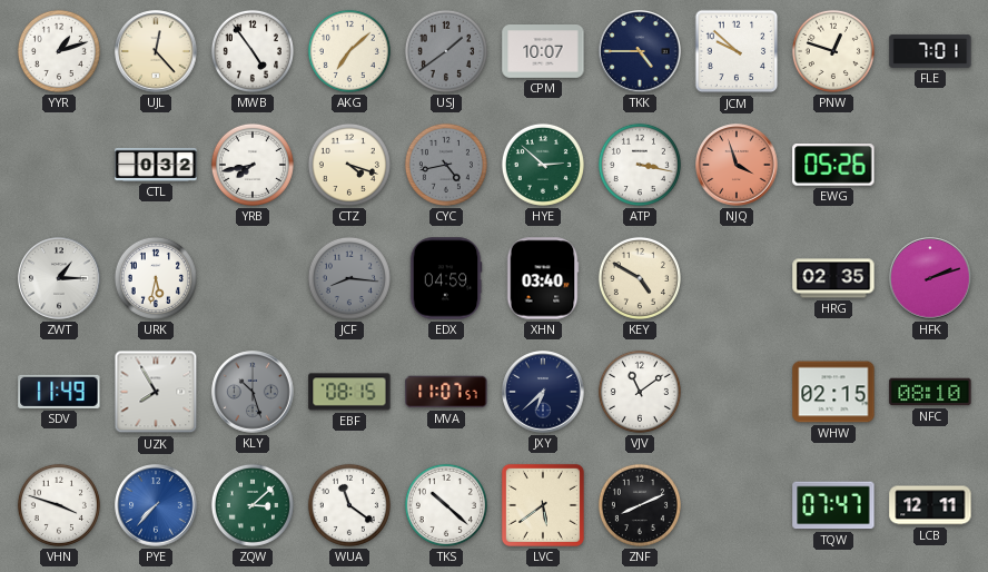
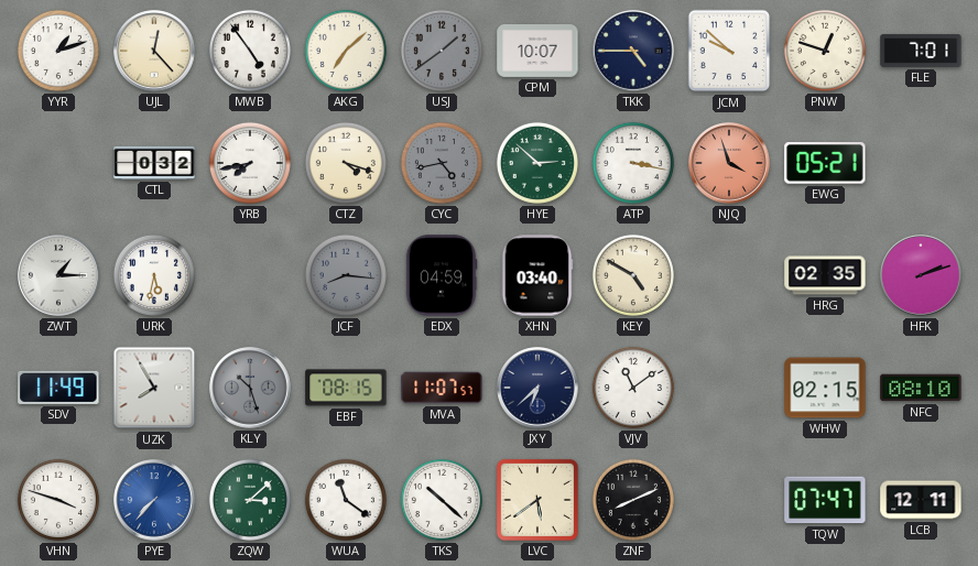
EWG: 05:26 -> 05:21
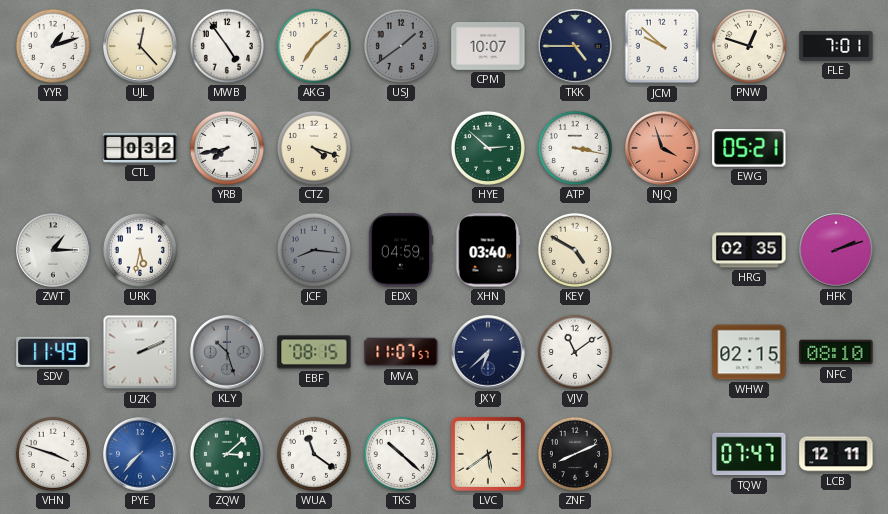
CYC: 4:43 -> none
UZK: 7:55 -> 2:11
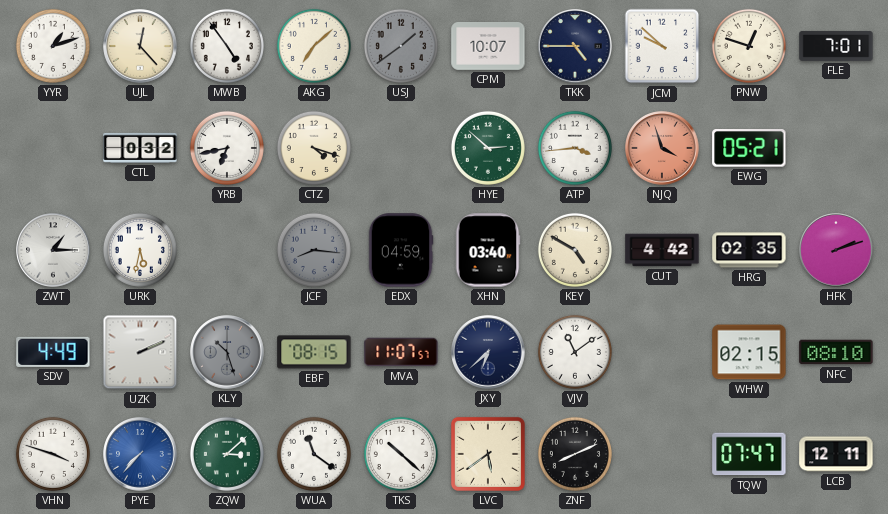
YRB: 7:43 -> 6:43
ATP: 3:17 -> 3:44
CUT: none -> 4:42
SDV: 11:49 -> 4:49
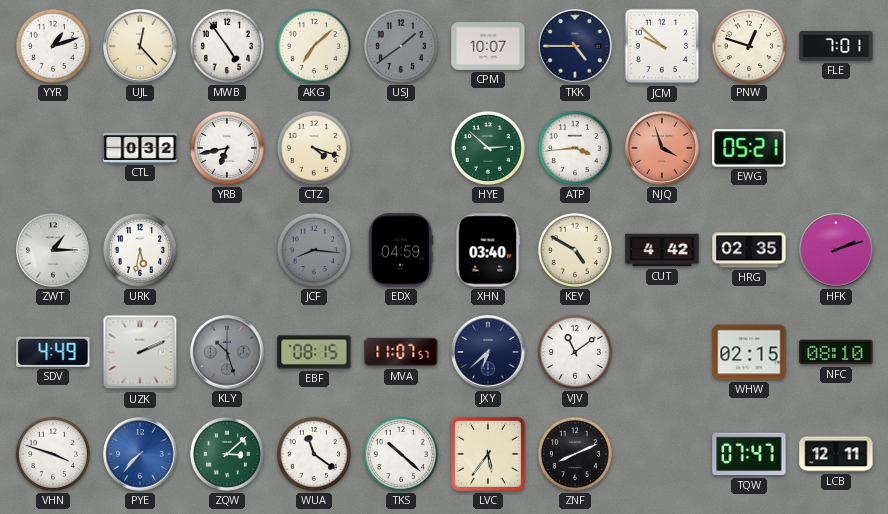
LVC: 5:39 -> 5:36
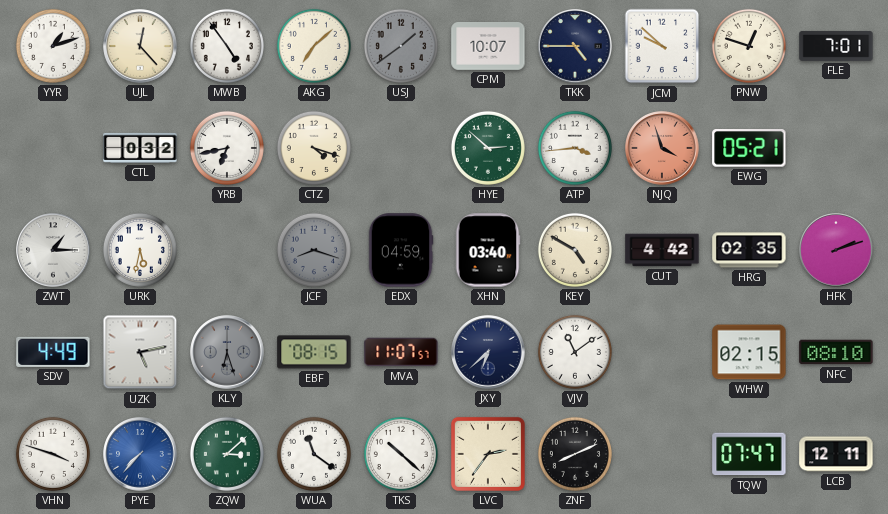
JCF: 8:16 -> 8:18
UZK: 2:11 -> 5:13
KLY: 10:27 -> 6:27
LVC: 5:36 -> 2:36
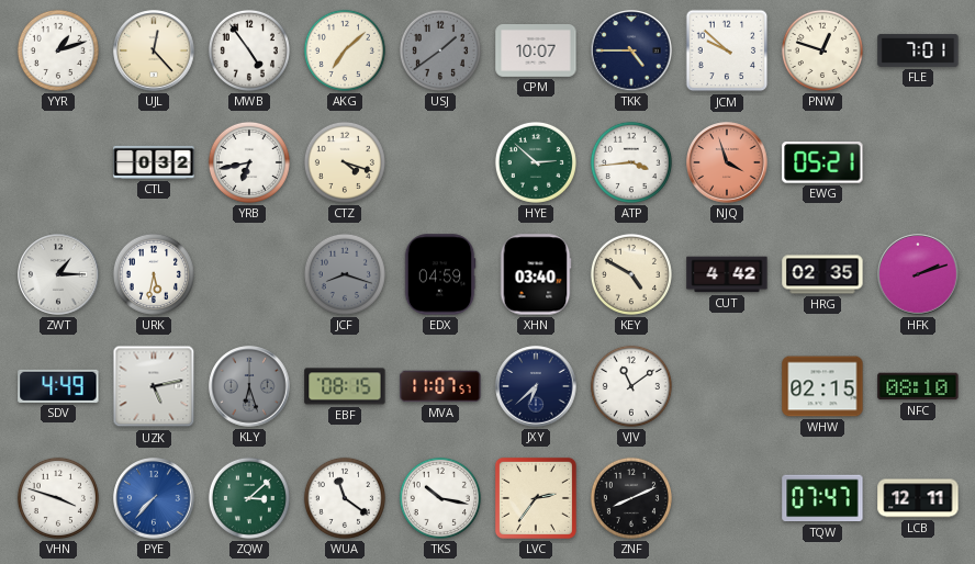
TKS: 10:22 -> 10:17
